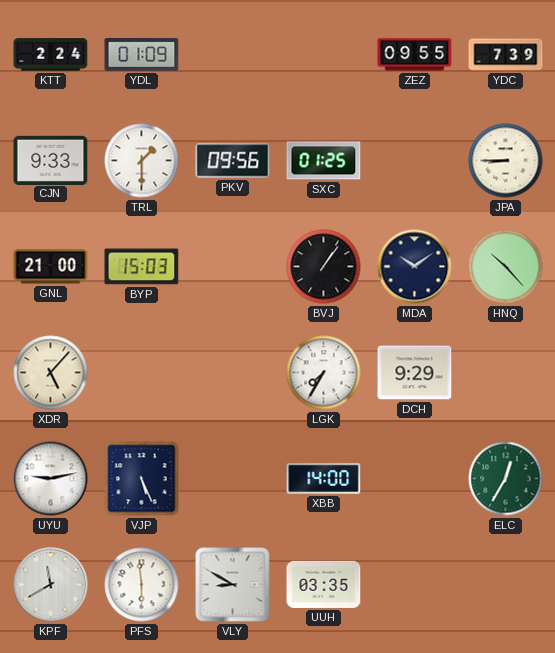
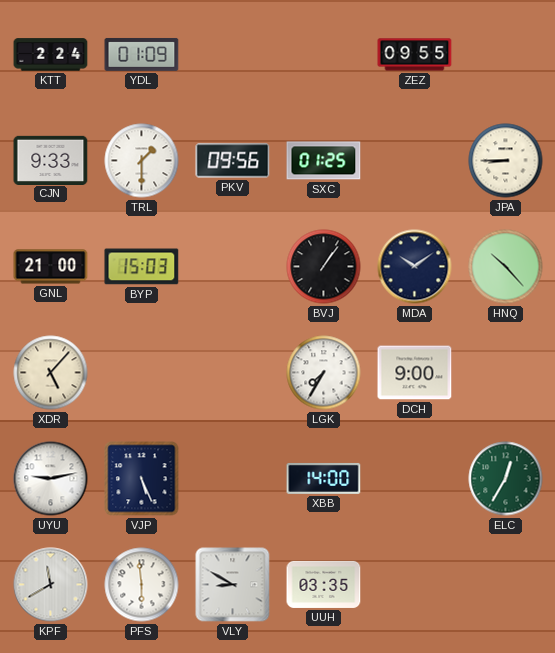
YDC: 7:39 -> none
DCH: 9:29 -> 9:00
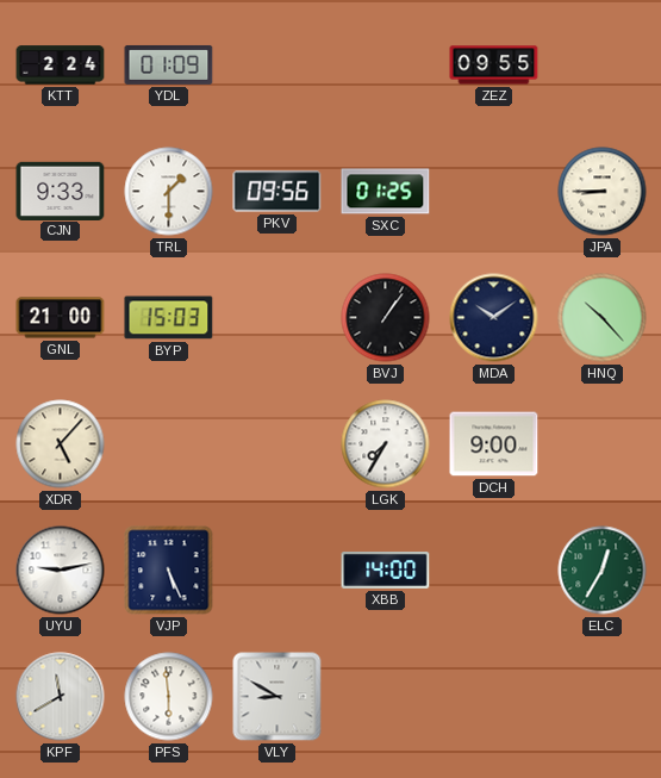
UUH: 03:35 -> none
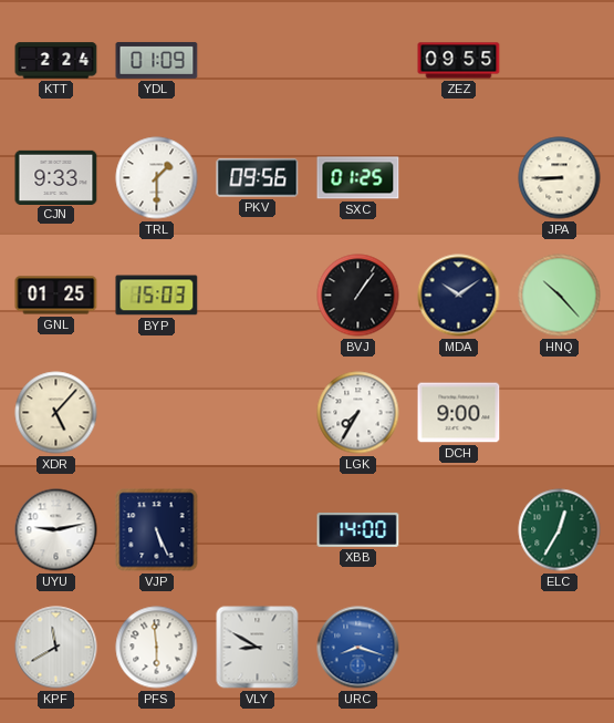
GNL: 21:00 -> 01:25
URC: none -> 8:18
